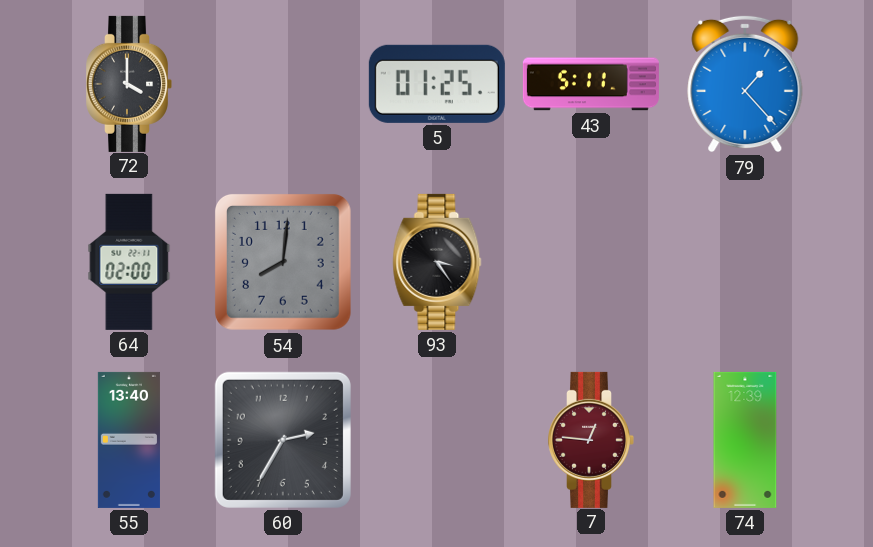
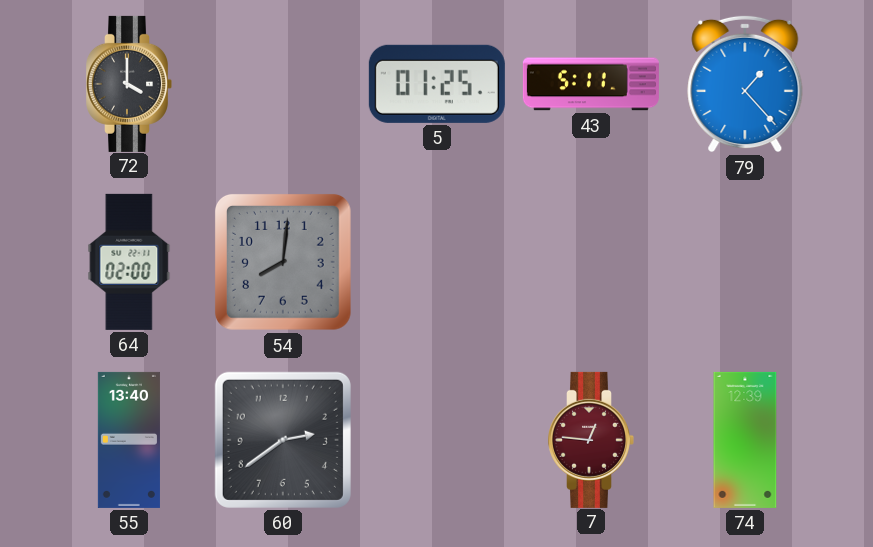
93: 3:24 -> none
60: 2:35 -> 2:39
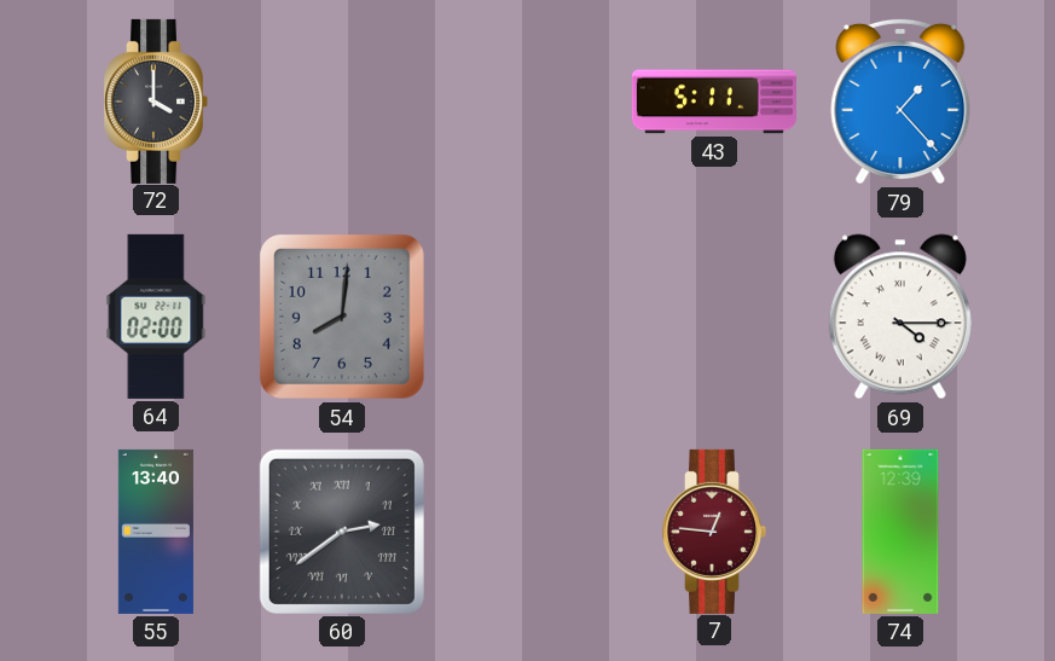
5: 01:25 -> none
69: none -> 4:15
60 numerals: Arabic -> Roman
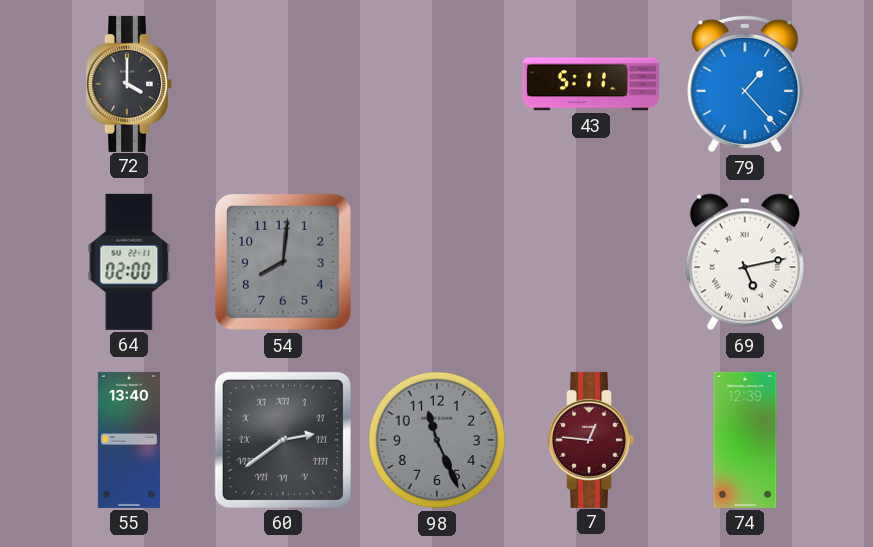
69: 4:15 -> 5:13
98: none -> 11:26
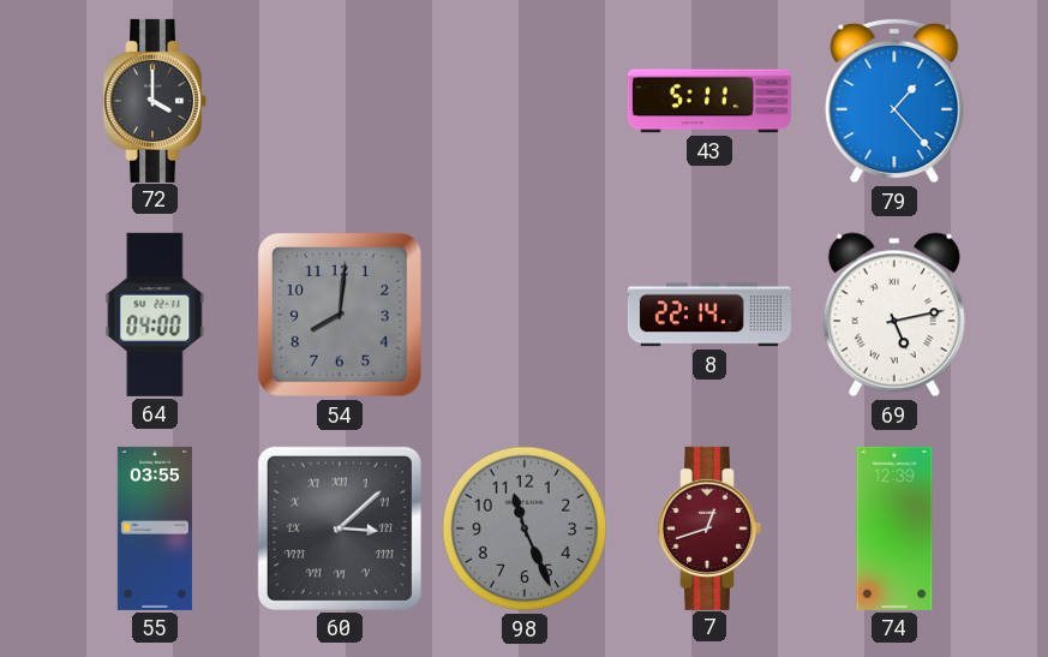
64: 02:00 -> 04:00
8: none -> 22:14
55: 13:40 -> 03:55
60: 2:39 -> 3:08
7: 12:46 -> 12:42
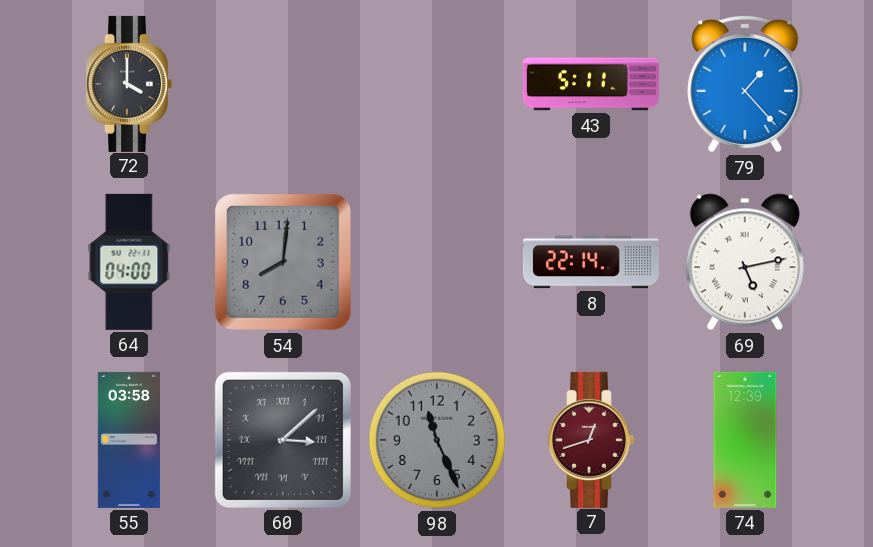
55: 03:55 -> 03:58
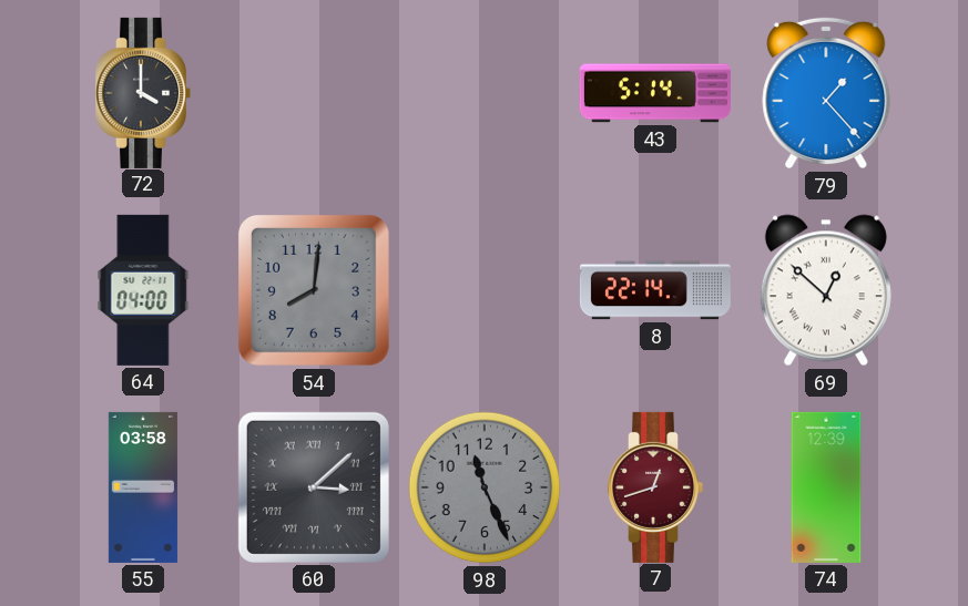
43: 5:11 -> 5:14
69: 5:13 -> 12:52
